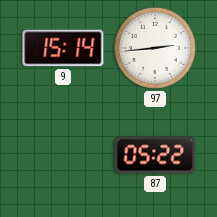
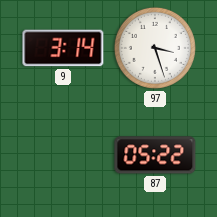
9: 15:14 -> 3:14
97: 2:44 -> 3:27
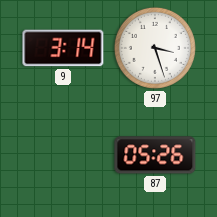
87: 05:22 -> 05:26
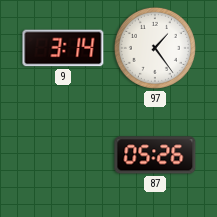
97: 3:27 -> 1:24
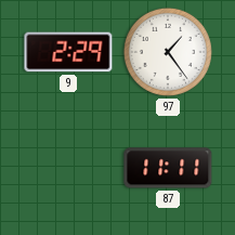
9: 3:14 -> 2:29
87: 05:26 -> 11:11
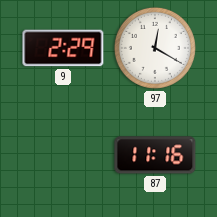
97: 1:24 -> 12:20
87: 11:11 -> 11:16
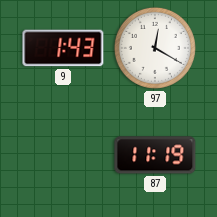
9: 2:29 -> 1:43
87: 11:16 -> 11:19
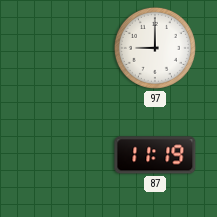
9: 1:43 -> none
97: 12:20 -> 9:00
